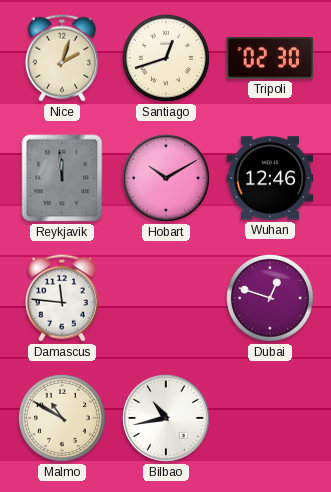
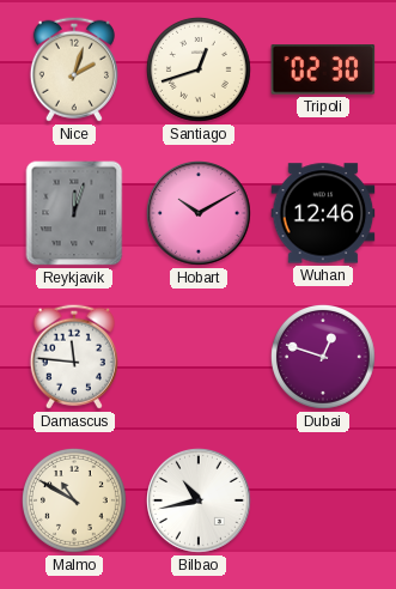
Reykjavik: 11:59 -> 12:03
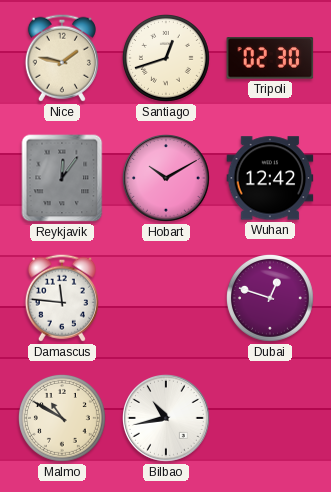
Nice: 2:03 -> 1:47
Reykjavik: 12:03 -> 12:06
Wuhan: 12:46 -> 12:42
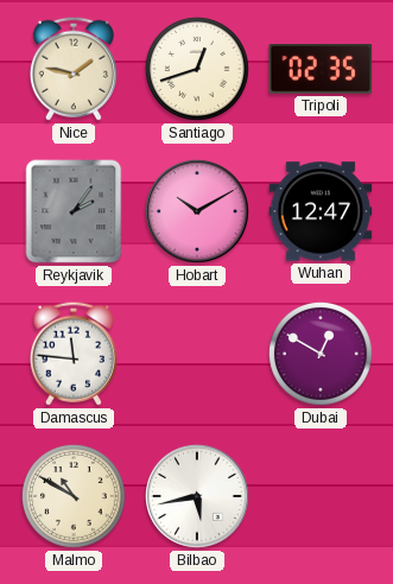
Tripoli: 02:30 -> 02:35
Reykjavik: 12:06 -> 2:06
Wuhan: 12:42 -> 12:47
Dubai: 12:48 -> 12:50
Bilbao: 10:43 -> 5:43
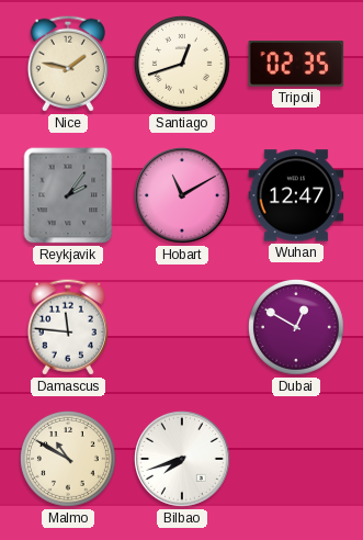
Hobart: 10:10 -> 11:10
Bilbao: 5:43 -> 7:42
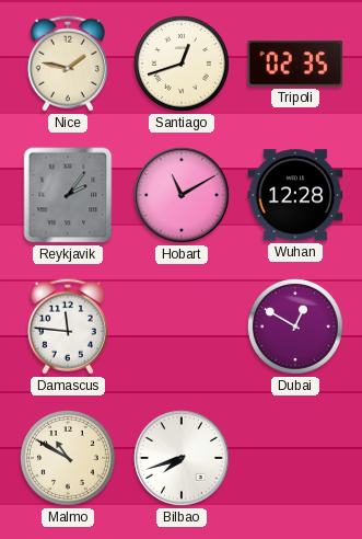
Wuhan: 12:47 -> 12:28
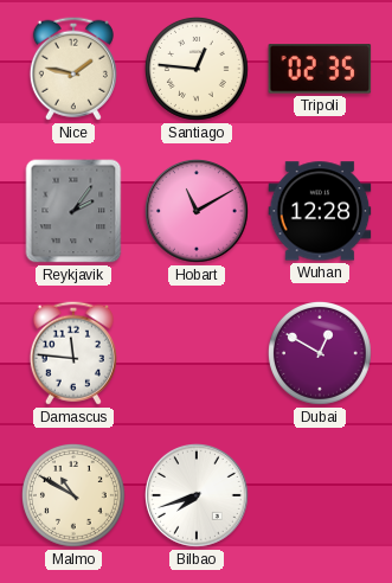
Santiago: 12:42 -> 12:46
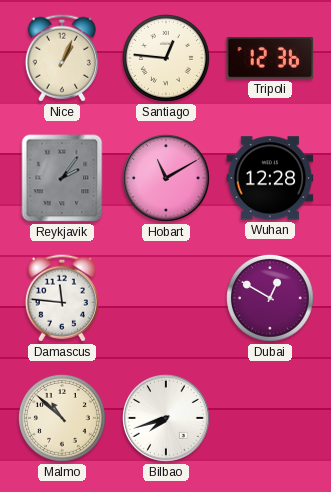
Nice: 1:47 -> 1:04
Tripoli: 02:35 -> 12:36
Malmo: 10:50 -> 10:52
